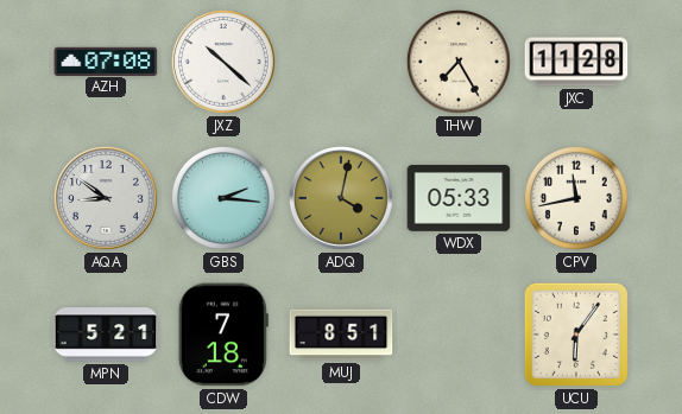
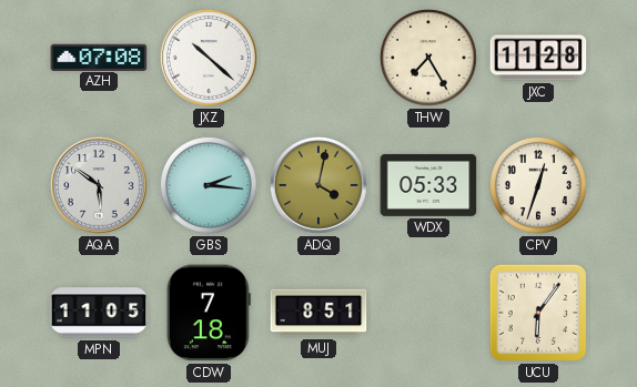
AQA: 8:51 -> 5:51
CPV: 11:43 -> 12:33
MPN: 5:21 -> 11:05
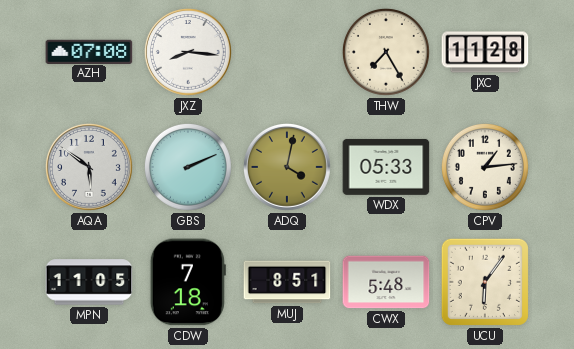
JXZ: 10:22 -> 8:16
GBS: 2:16 -> 2:11
CPV: 12:33 -> 1:14
CWX: none -> 5:48
